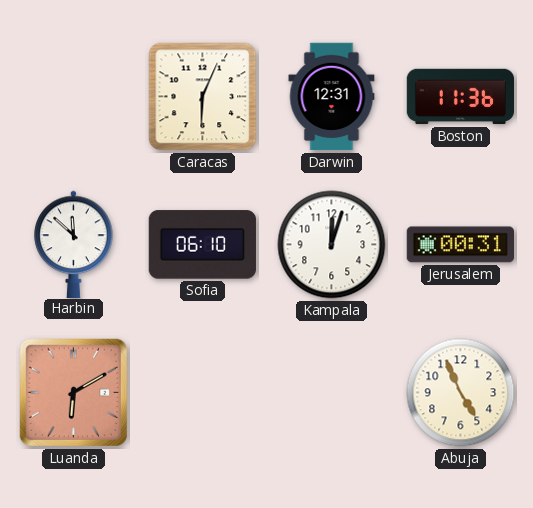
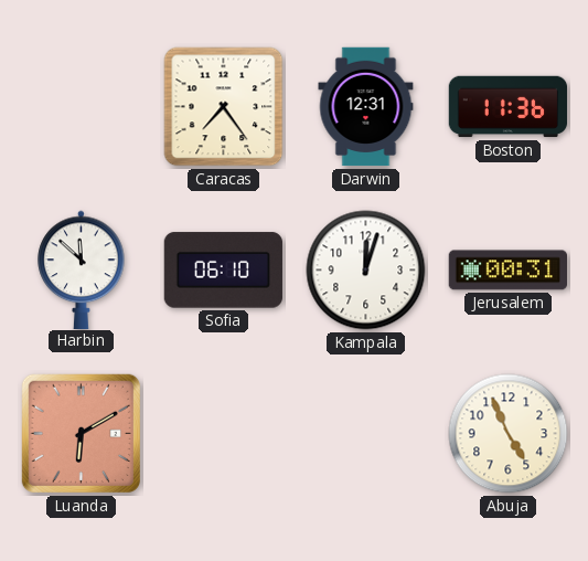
Caracas: 6:04 -> 7:24
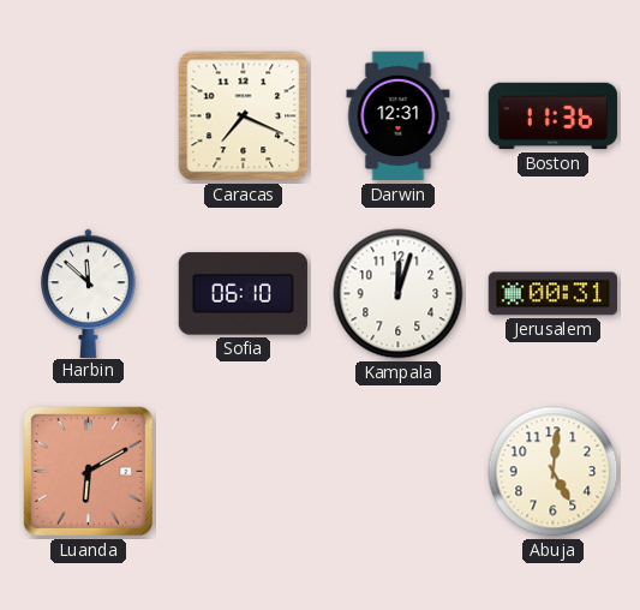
Caracas: 7:24 -> 7:19
Abuja: 4:56 -> 5:01
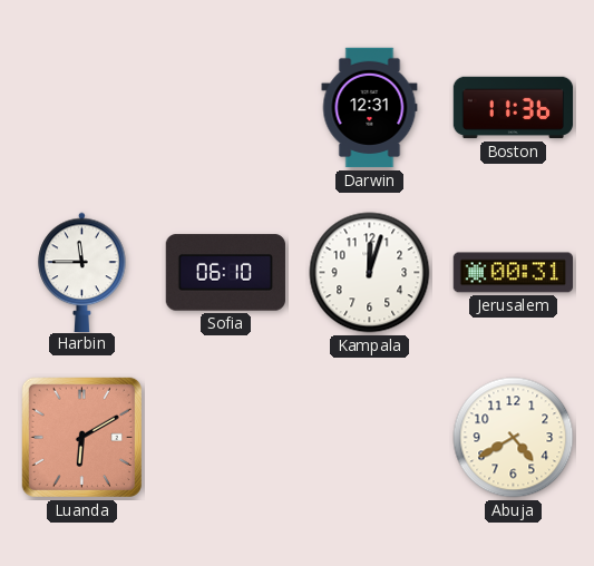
Caracas: 7:19 -> none
Harbin: 11:52 -> 11:45
Abuja: 5:01 -> 4:40
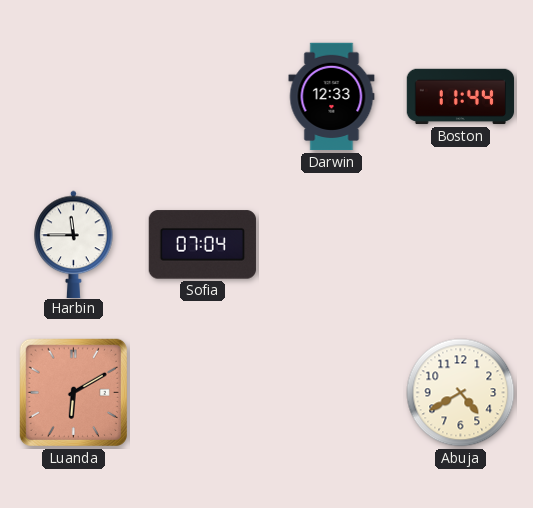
Darwin: 12:31 -> 12:33
Boston: 11:36 -> 11:44
Sofia: 06:10 -> 07:04
Kampala: 12:03 -> none
Jerusalem: 00:31 -> none
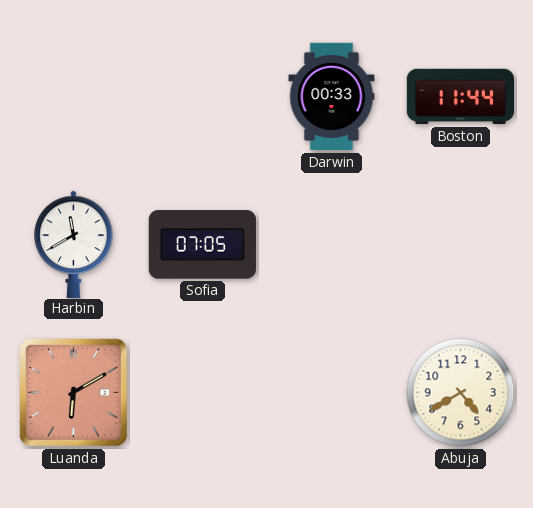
Darwin: 12:33 -> 00:33
Harbin: 11:45 -> 11:40
Sofia: 07:04 -> 07:05
